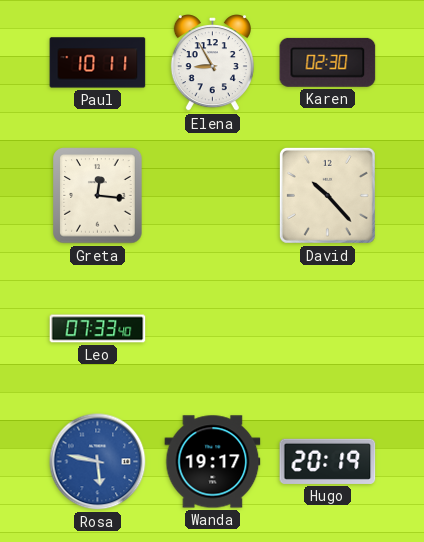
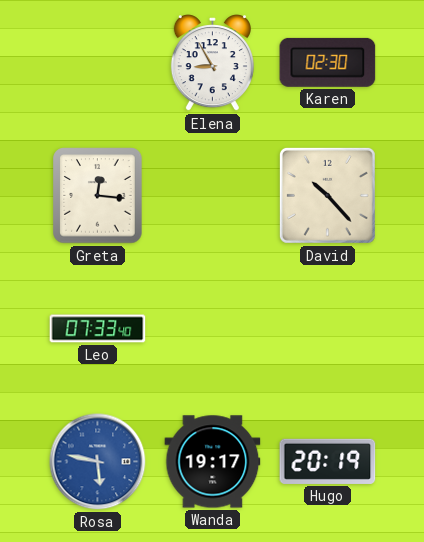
Paul: 10:11 -> none
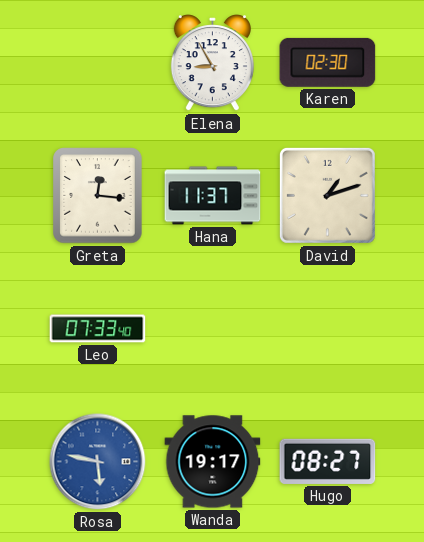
Hana: none -> 11:37
David: 10:23 -> 1:12
Hugo: 20:19 -> 08:27
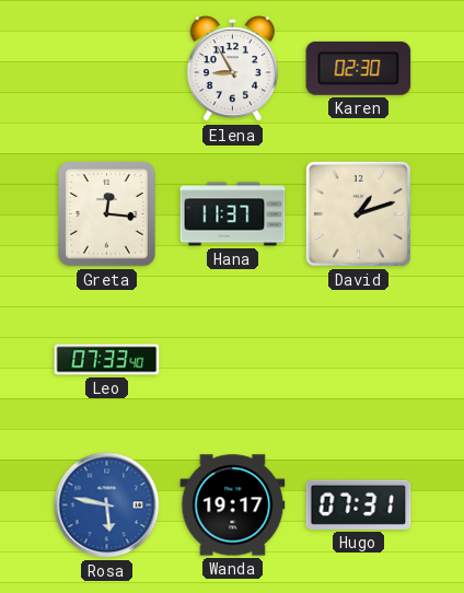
Hugo: 08:27 -> 07:31
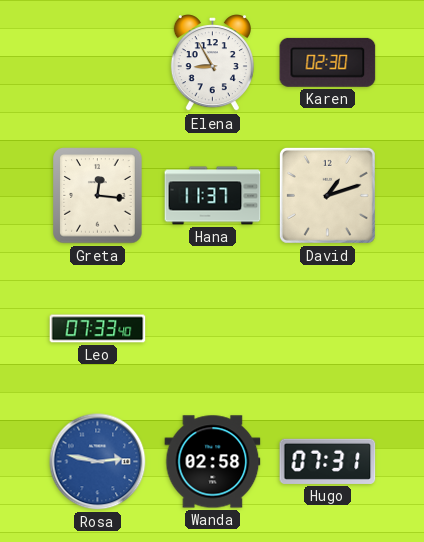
Rosa: 5:47 -> 2:47
Wanda: 19:17 -> 02:58
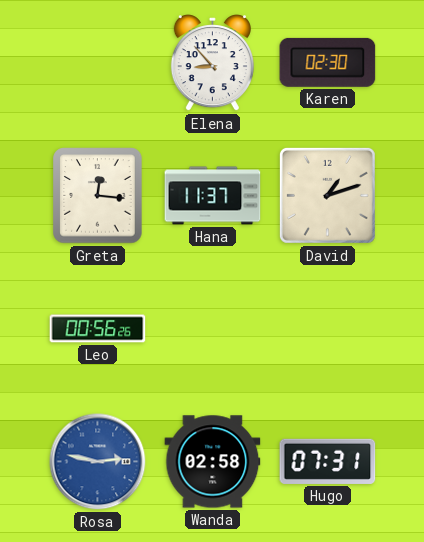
Elena: 8:55 -> 8:53
Leo: 07:33 -> 00:56
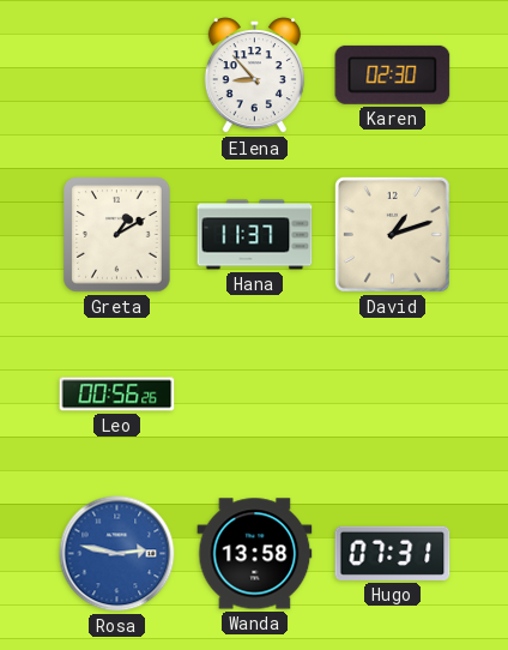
Greta: 12:16 -> 1:10
Wanda: 02:58 -> 13:58
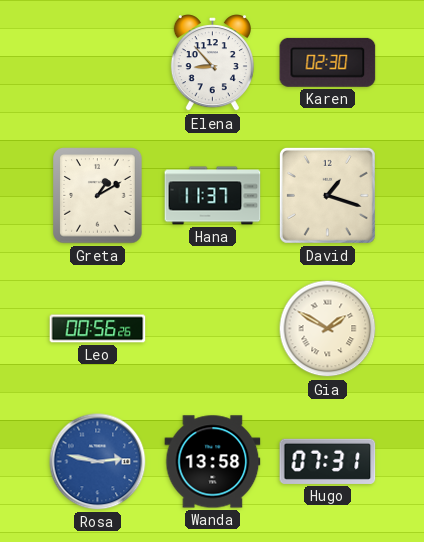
David: 1:12 -> 1:18
Gia: none -> 1:50
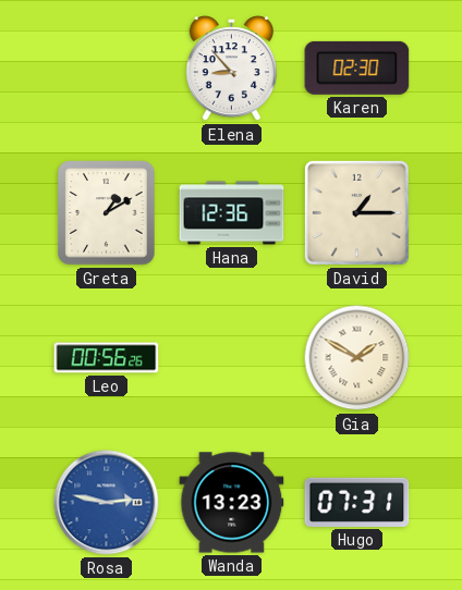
Hana: 11:37 -> 12:36
David: 1:18 -> 1:15
Wanda: 13:58 -> 13:23
